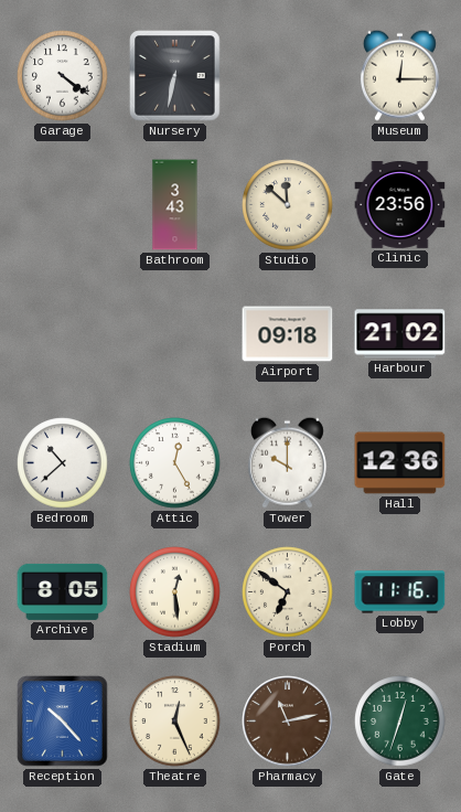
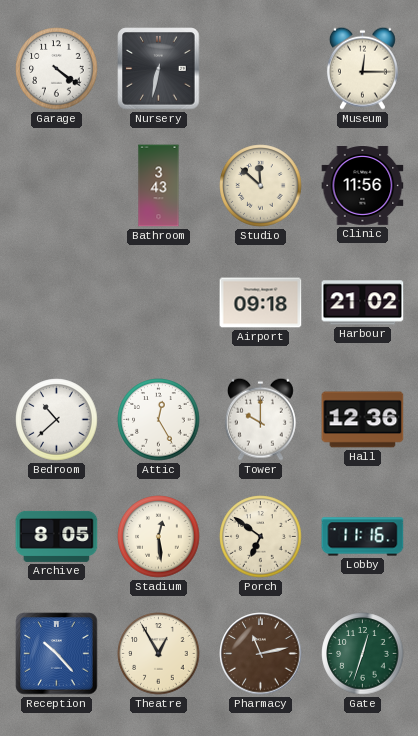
Clinic: 23:56 -> 11:56
Theatre: 12:26 -> 12:55
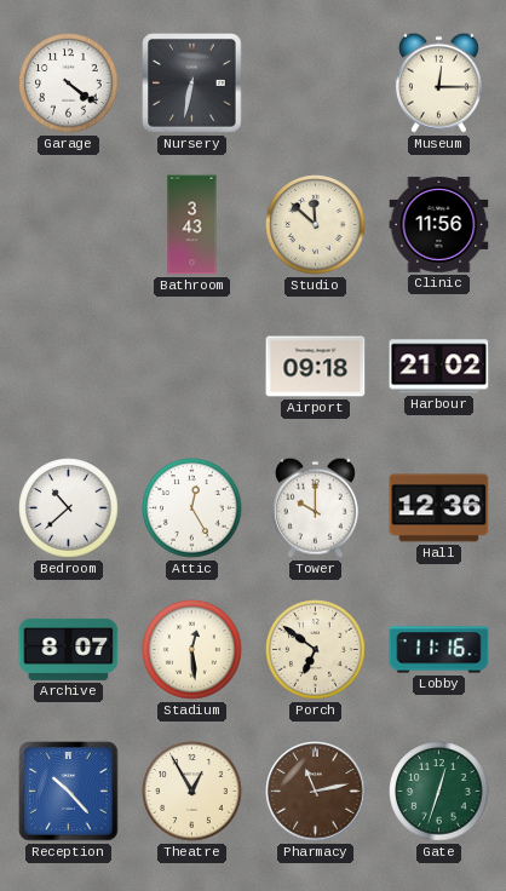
Archive: 8:05 -> 8:07
